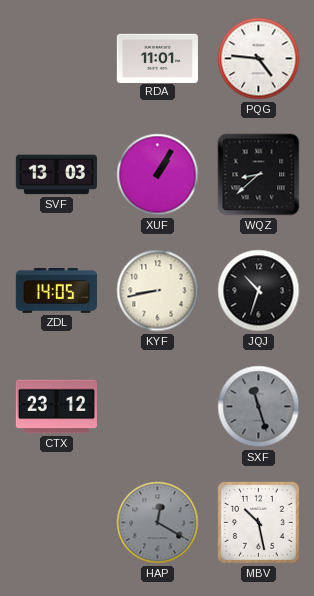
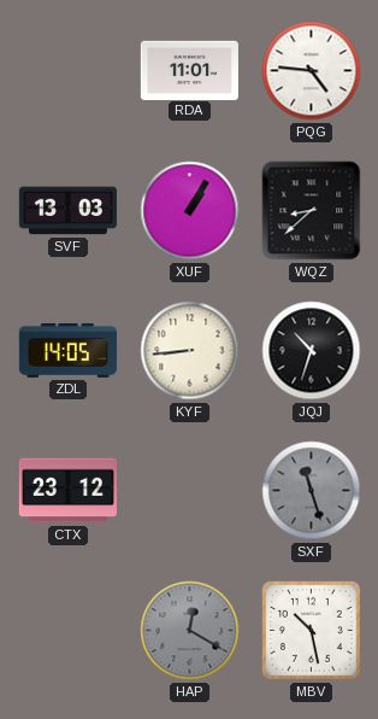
KYF: 8:43 -> 8:44
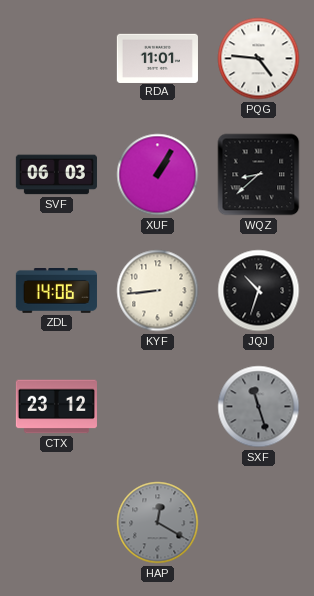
SVF: 13:03 -> 06:03
ZDL: 14:05 -> 14:06
MBV: 10:28 -> none
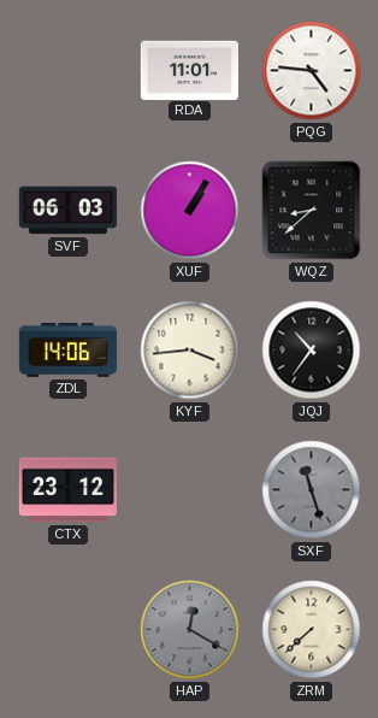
KYF: 8:44 -> 3:44
JQJ: 10:33 -> 10:36
ZRM: none -> 7:38
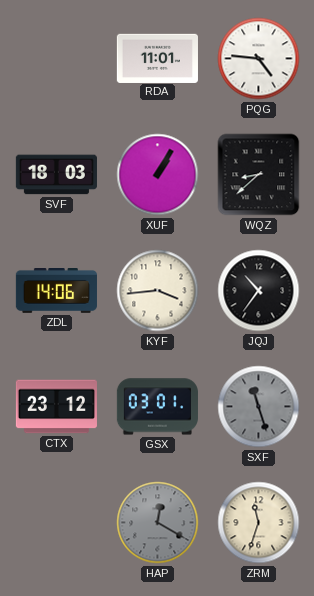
SVF: 06:03 -> 18:03
GSX: none -> 03:01
ZRM: 7:38 -> 11:33
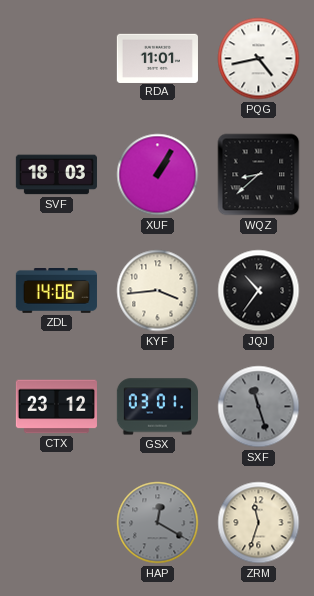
PQG: 4:46 -> 4:43
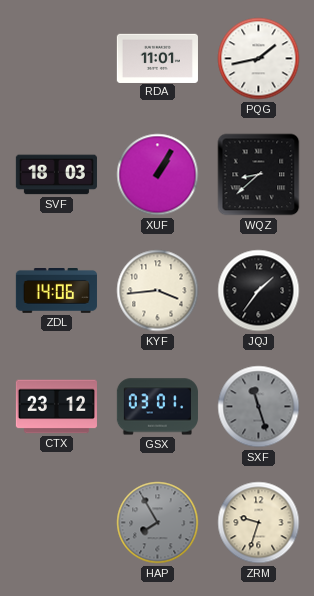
PQG: 4:43 -> 1:43
JQJ: 10:36 -> 1:36
HAP: 12:20 -> 7:55
ZRM: 11:33 -> 9:33
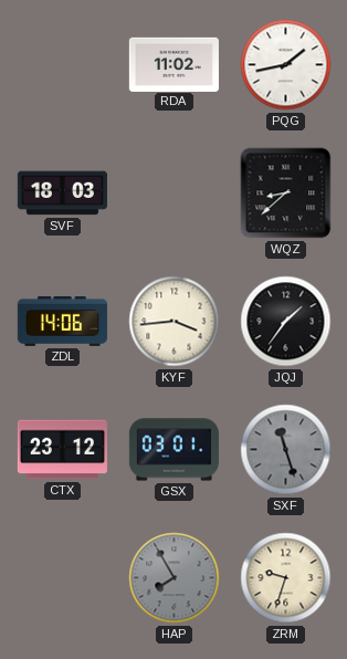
RDA: 11:01 -> 11:02
XUF: 1:05 -> none
